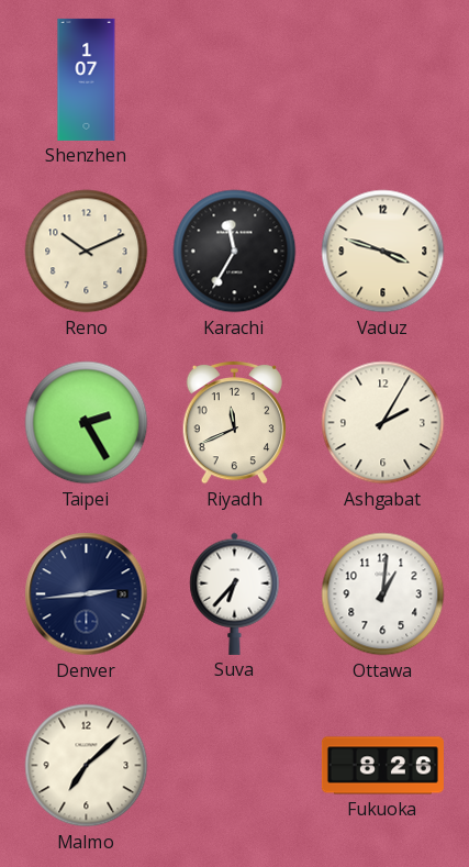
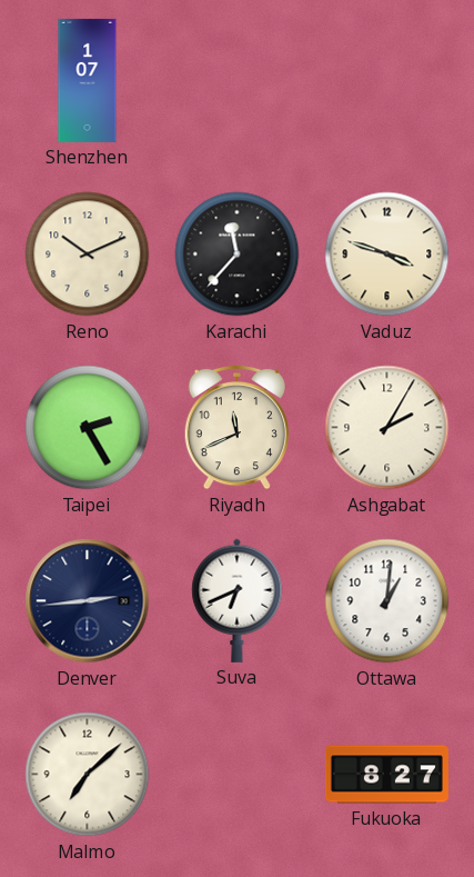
Karachi: 11:35 -> 11:37
Suva: 6:37 -> 6:41
Fukuoka: 8:26 -> 8:27
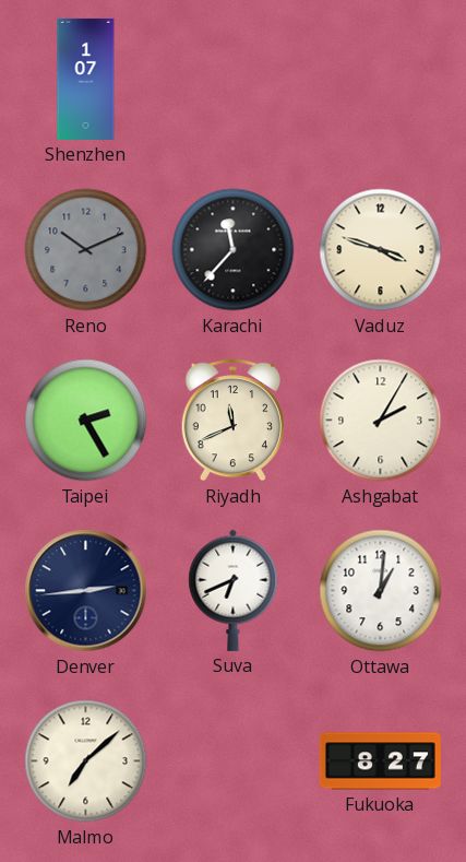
Reno dial: cream -> grey
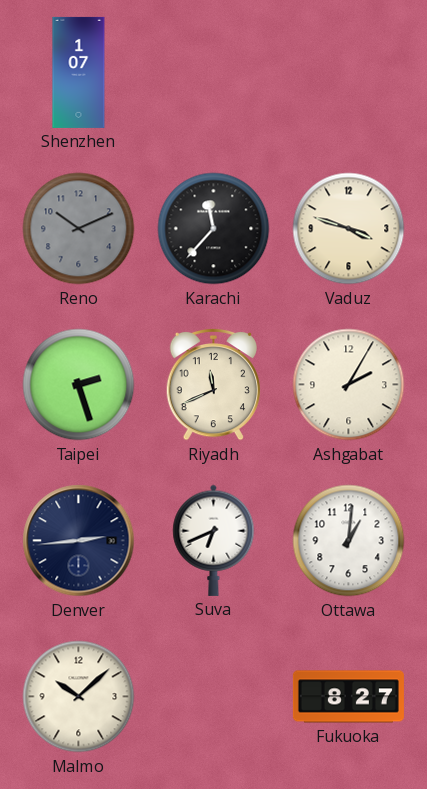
Taipei: 2:25 -> 2:27
Malmo: 7:08 -> 10:08
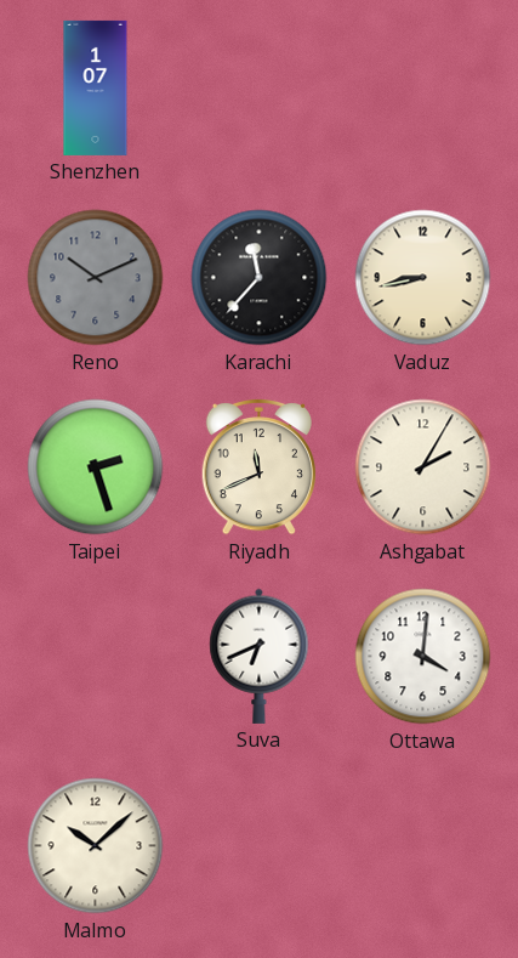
Vaduz: 3:48 -> 8:43
Denver: 2:44 -> none
Ottawa: 1:01 -> 4:01
Fukuoka: 8:27 -> none
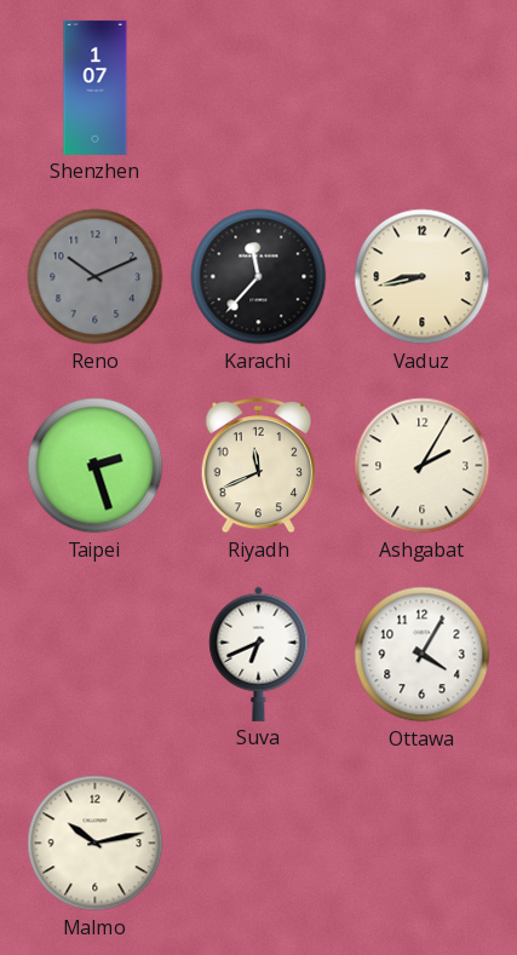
Ottawa: 4:01 -> 4:05
Malmo: 10:08 -> 10:13
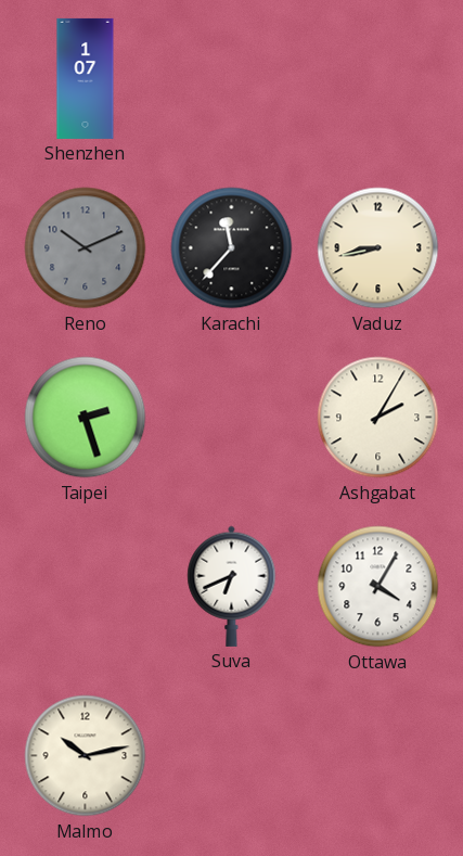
Riyadh: 11:41 -> none
